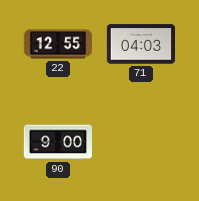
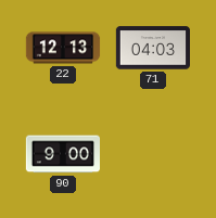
22: 12:55 -> 12:13
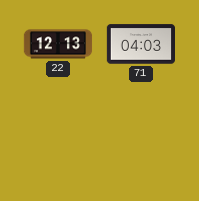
90: 9:00 -> none
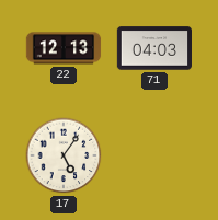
17: none -> 5:06
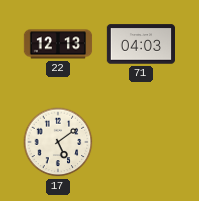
17: 5:06 -> 5:09
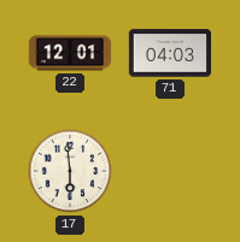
22: 12:13 -> 12:01
17: 5:09 -> 5:59
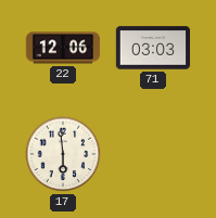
22: 12:01 -> 12:06
71: 04:03 -> 03:03
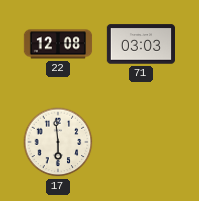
22: 12:06 -> 12:08
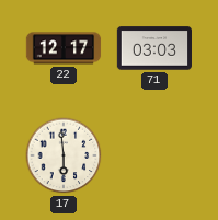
22: 12:08 -> 12:17
